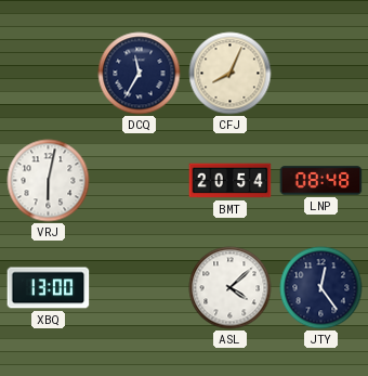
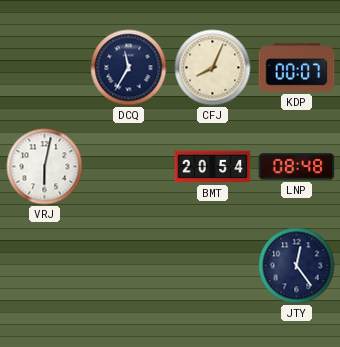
KDP: none -> 00:07
XBQ: 13:00 -> none
ASL: 4:08 -> none
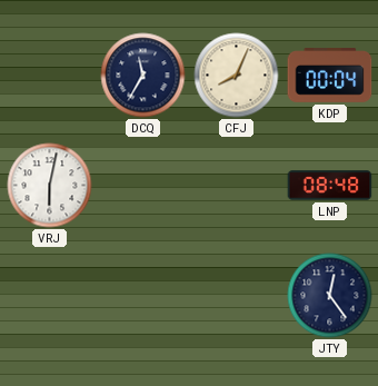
KDP: 00:07 -> 00:04
BMT: 20:54 -> none
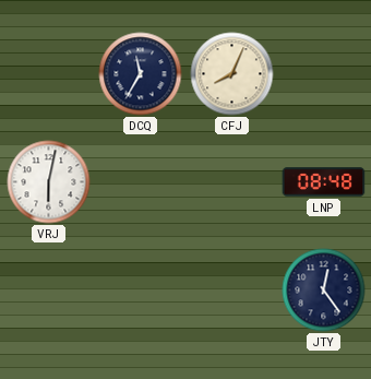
KDP: 00:04 -> none
